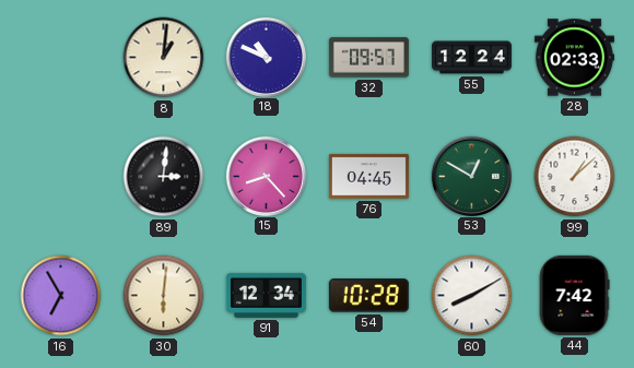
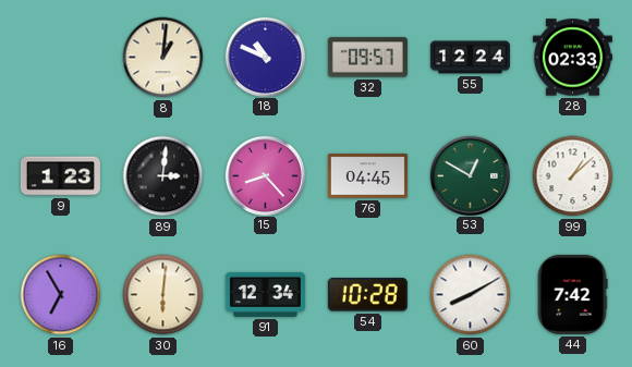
9: none -> 1:23
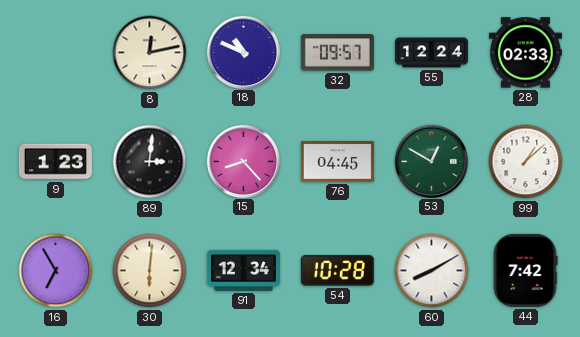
8: 1:01 -> 12:13
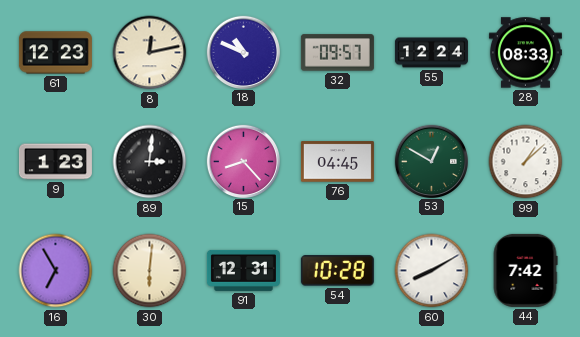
61: none -> 12:23
28: 02:33 -> 08:33
91: 12:34 -> 12:31
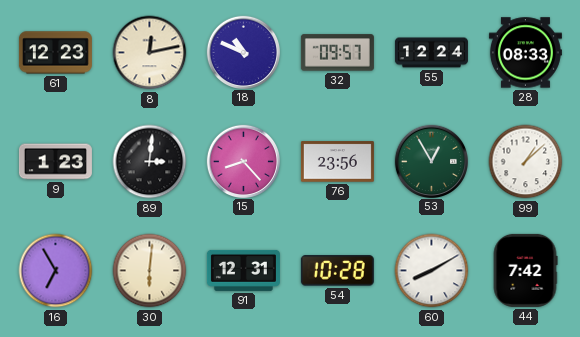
76: 04:45 -> 23:56
53: 12:50 -> 12:55
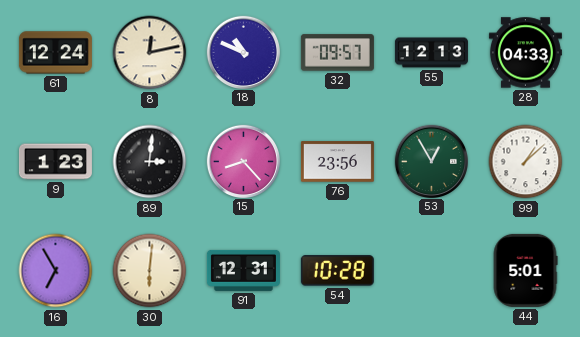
61: 12:23 -> 12:24
55: 12:24 -> 12:13
28: 08:33 -> 04:33
60: 8:10 -> none
44: 7:42 -> 5:01
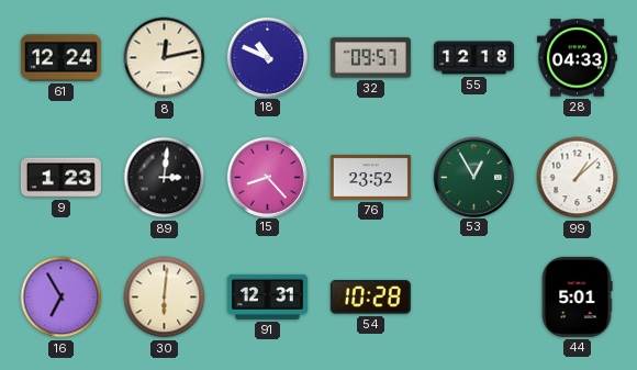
55: 12:13 -> 12:18
76: 23:56 -> 23:52
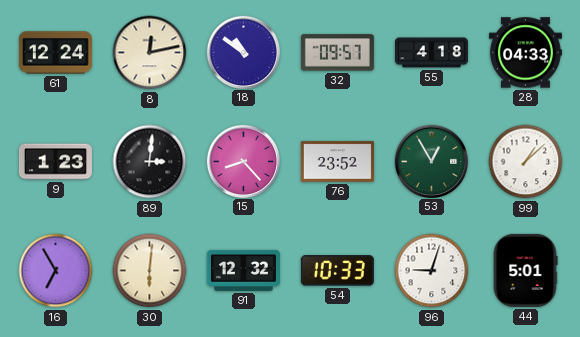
18: 10:49 -> 10:51
55: 12:18 -> 4:18
91: 12:31 -> 12:32
54: 10:28 -> 10:33
96: none -> 9:03
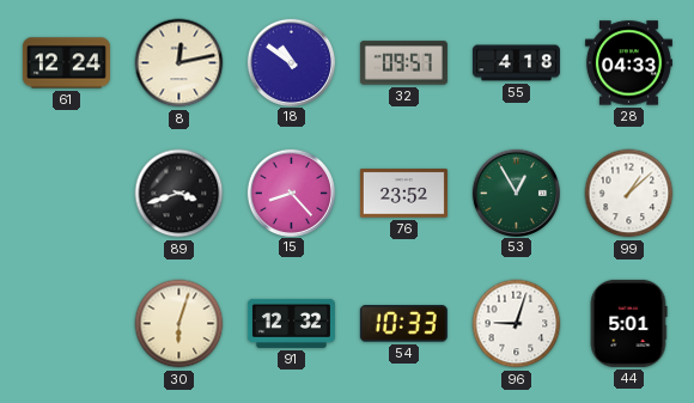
9: 1:23 -> none
89: 3:01 -> 3:42
16: 6:55 -> none
30: 6:01 -> 6:03
